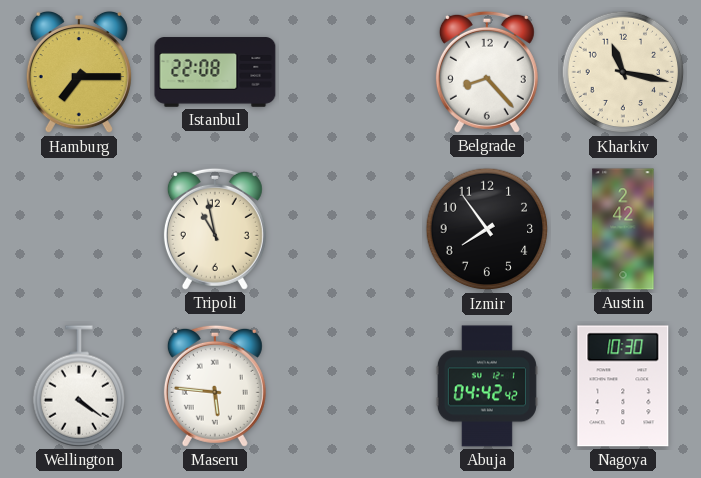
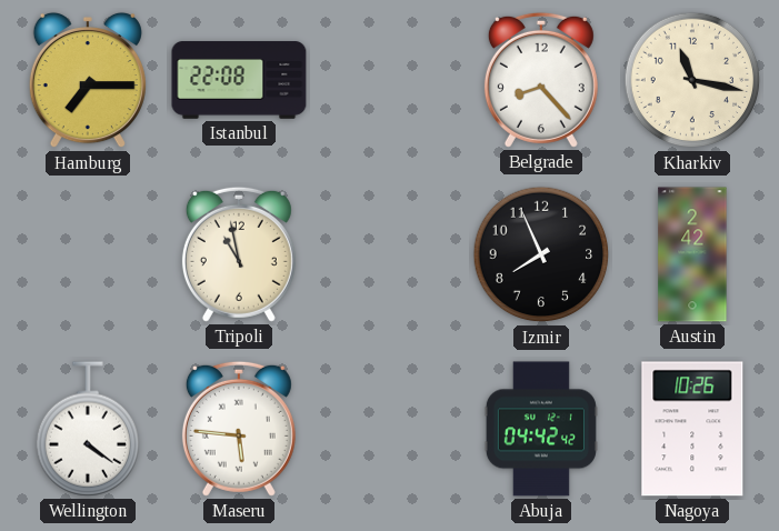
Izmir: 7:54 -> 7:56
Nagoya: 10:30 -> 10:26
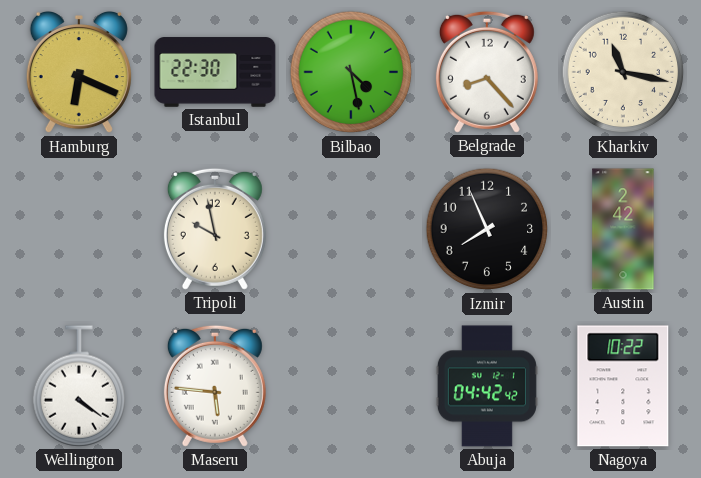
Hamburg: 7:15 -> 6:19
Istanbul: 22:08 -> 22:30
Bilbao: none -> 4:28
Tripoli: 10:58 -> 9:58
Nagoya: 10:26 -> 10:22
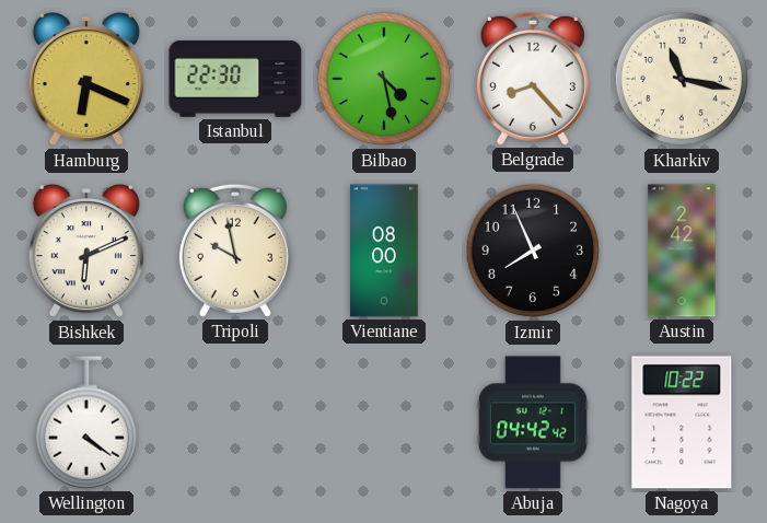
Bishkek: none -> 6:11
Vientiane: none -> 08:00
Maseru: 5:46 -> none
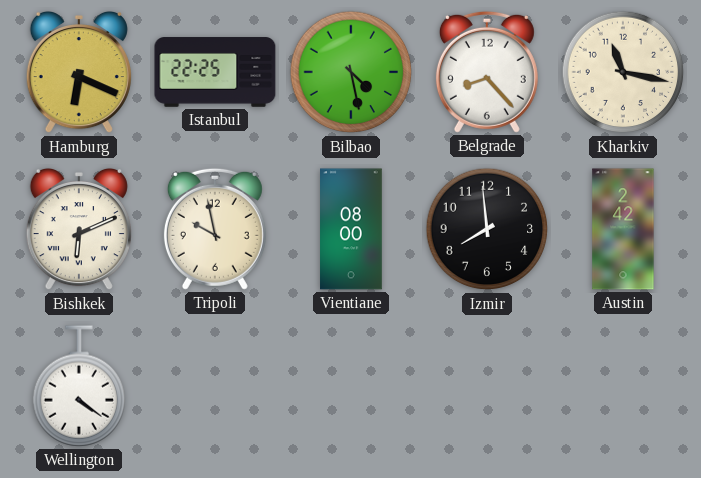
Istanbul: 22:30 -> 22:25
Izmir: 7:56 -> 7:59
Abuja: 04:42 -> none
Nagoya: 10:22 -> none
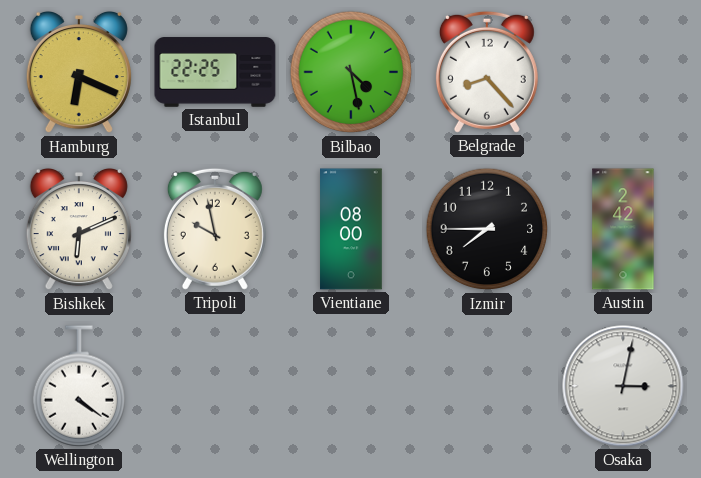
Kharkiv: 11:17 -> none
Izmir: 7:59 -> 7:45
Osaka: none -> 3:02
